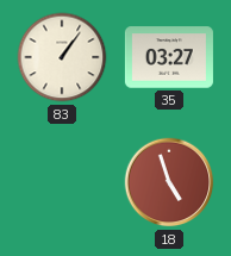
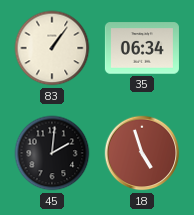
35: 03:27 -> 06:34
45: none -> 2:01
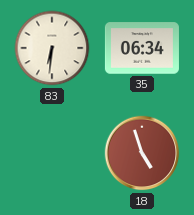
83: 1:06 -> 6:31
45: 2:01 -> none
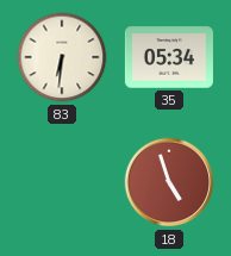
35: 06:34 -> 05:34
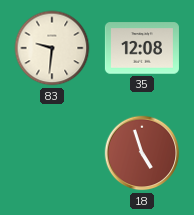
83: 6:31 -> 9:31
35: 05:34 -> 12:08
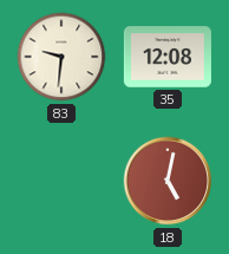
18: 4:57 -> 5:02
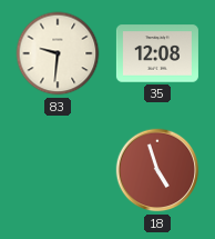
18: 5:02 -> 4:57
